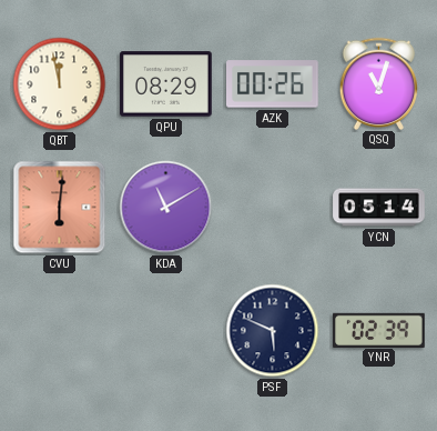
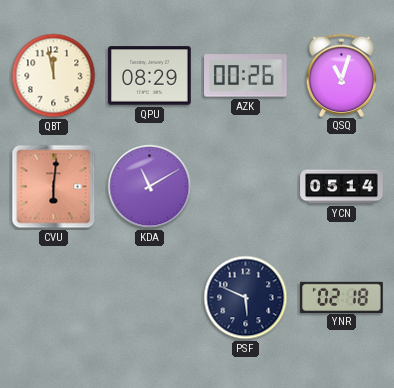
YNR: 02:39 -> 02:18
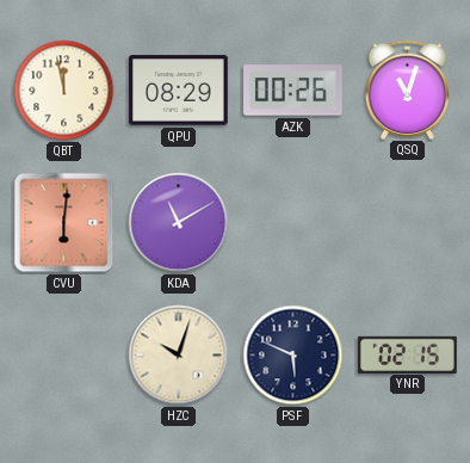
YCN: 05:14 -> none
HZC: none -> 10:03
YNR: 02:18 -> 02:15
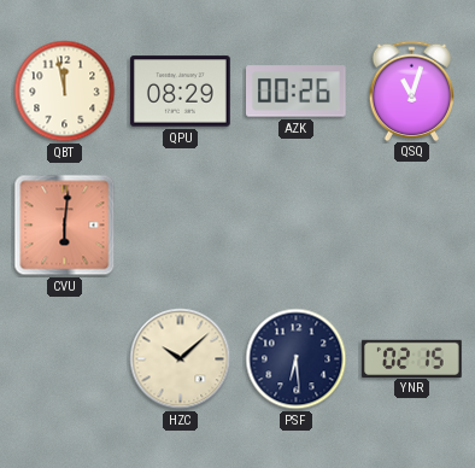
KDA: 11:10 -> none
HZC: 10:03 -> 10:08
PSF: 5:49 -> 6:29
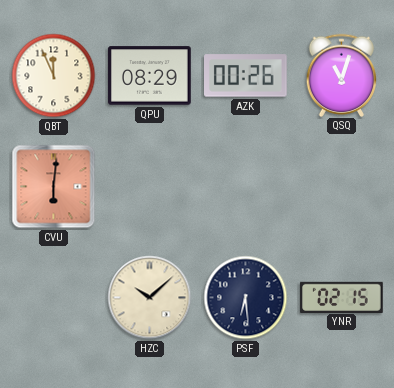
QBT: 11:58 -> 11:56
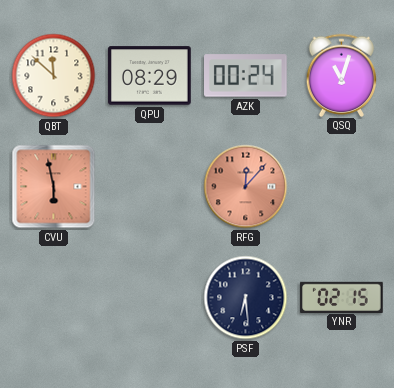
QBT: 11:56 -> 11:52
AZK: 00:26 -> 00:24
CVU: 6:01 -> 5:58
RFG: none -> 12:07
HZC: 10:08 -> none
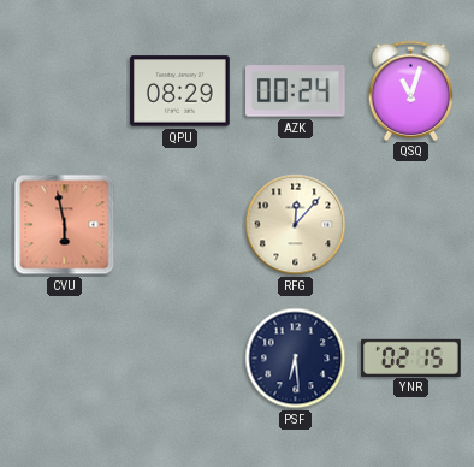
QBT: 11:52 -> none
RFG dial: salmon -> cream
